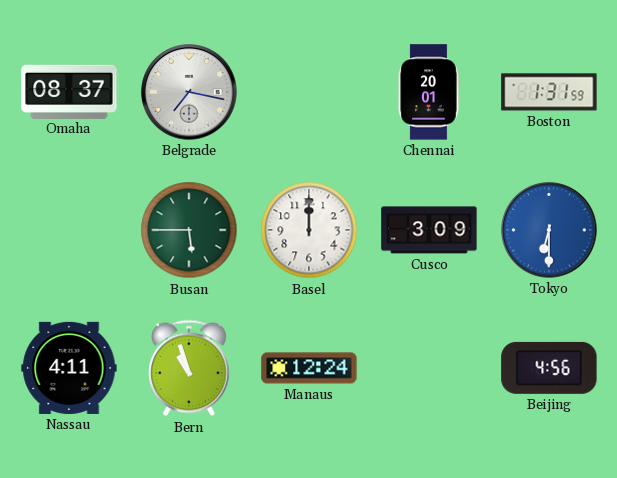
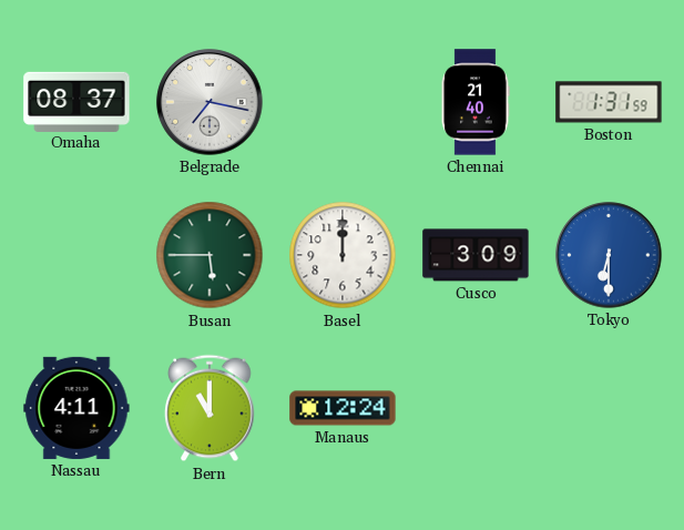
Chennai: 20:01 -> 21:40
Bern: 10:57 -> 11:00
Beijing: 4:56 -> none
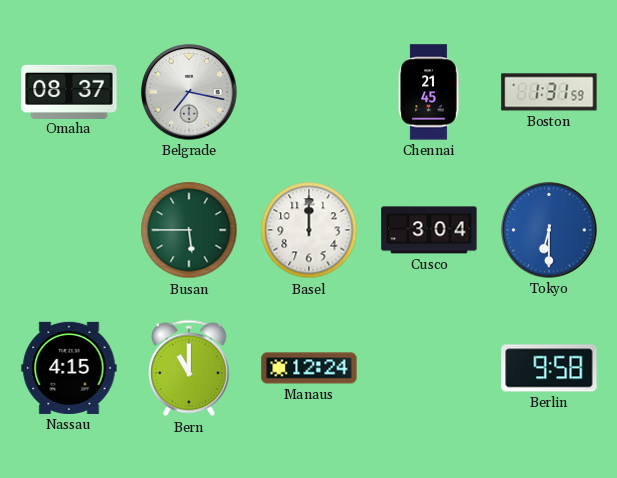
Chennai: 21:40 -> 21:45
Cusco: 3:09 -> 3:04
Nassau: 4:11 -> 4:15
Berlin: none -> 9:58
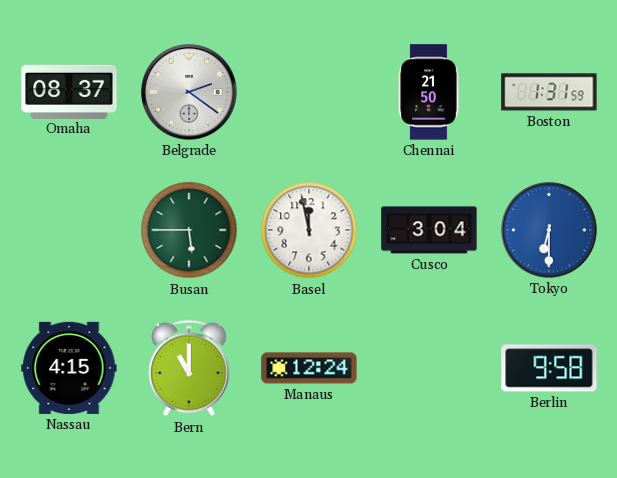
Belgrade: 7:17 -> 2:21
Chennai: 21:45 -> 21:50
Basel: 12:00 -> 11:58
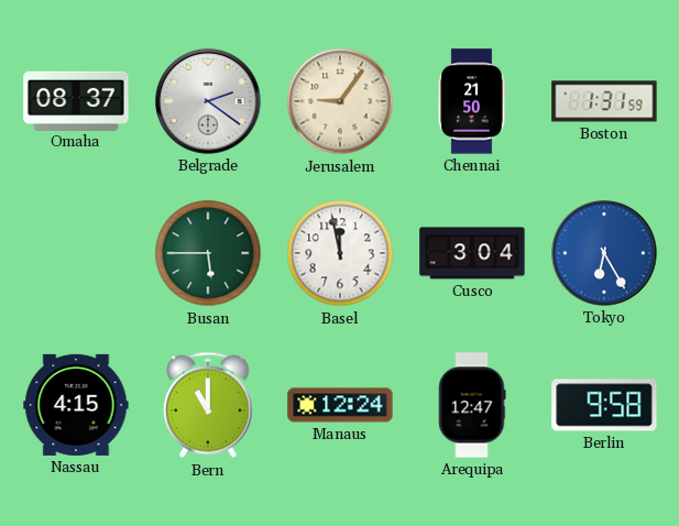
Jerusalem: none -> 9:06
Tokyo: 6:30 -> 6:25
Arequipa: none -> 12:47
